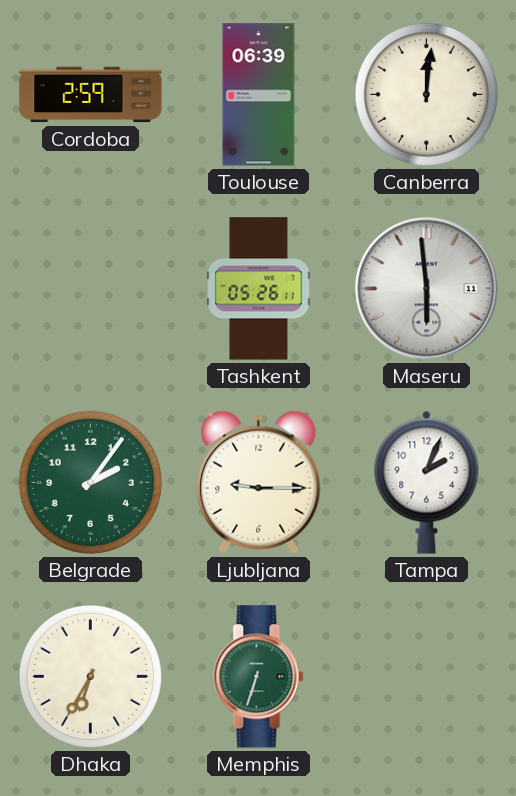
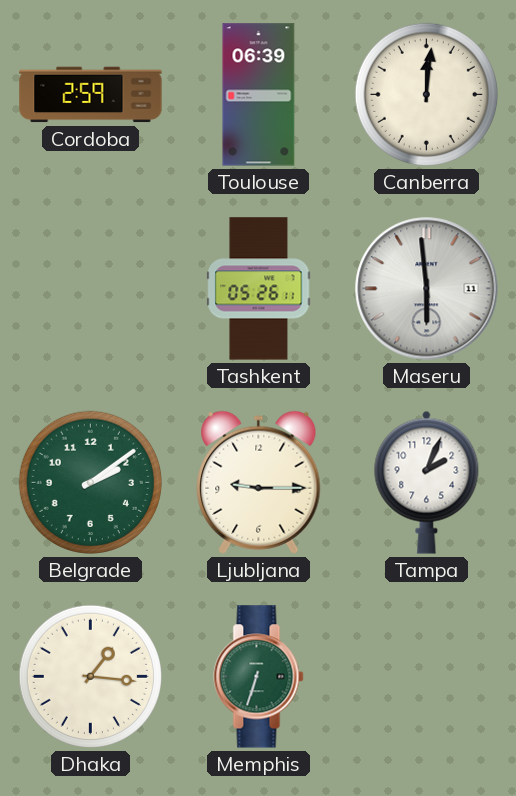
Belgrade: 2:06 -> 2:09
Dhaka: 6:35 -> 1:16
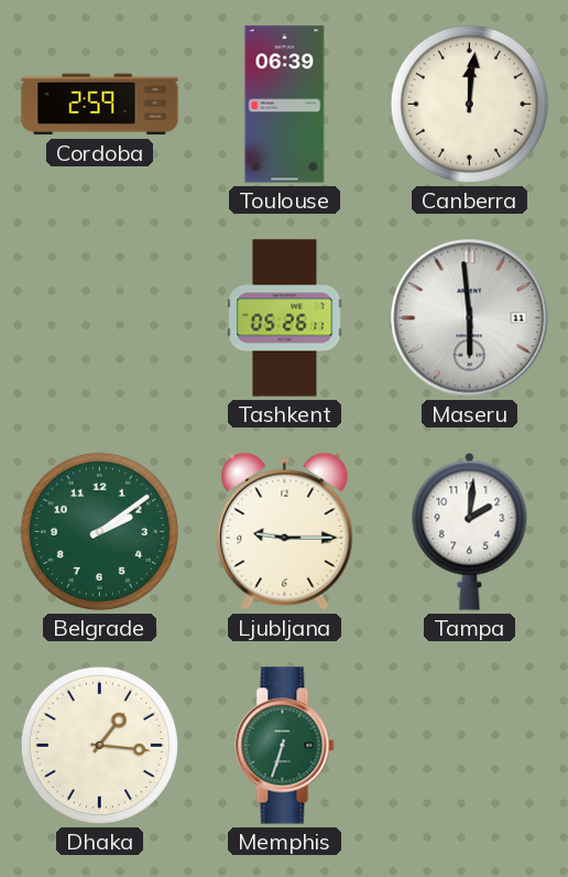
Tampa: 2:04 -> 2:01
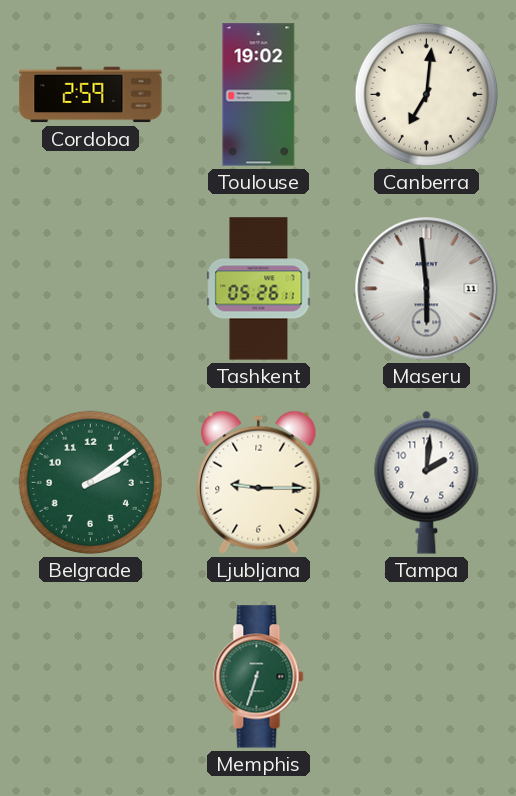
Toulouse: 06:39 -> 19:02
Canberra: 12:01 -> 7:01
Dhaka: 1:16 -> none
